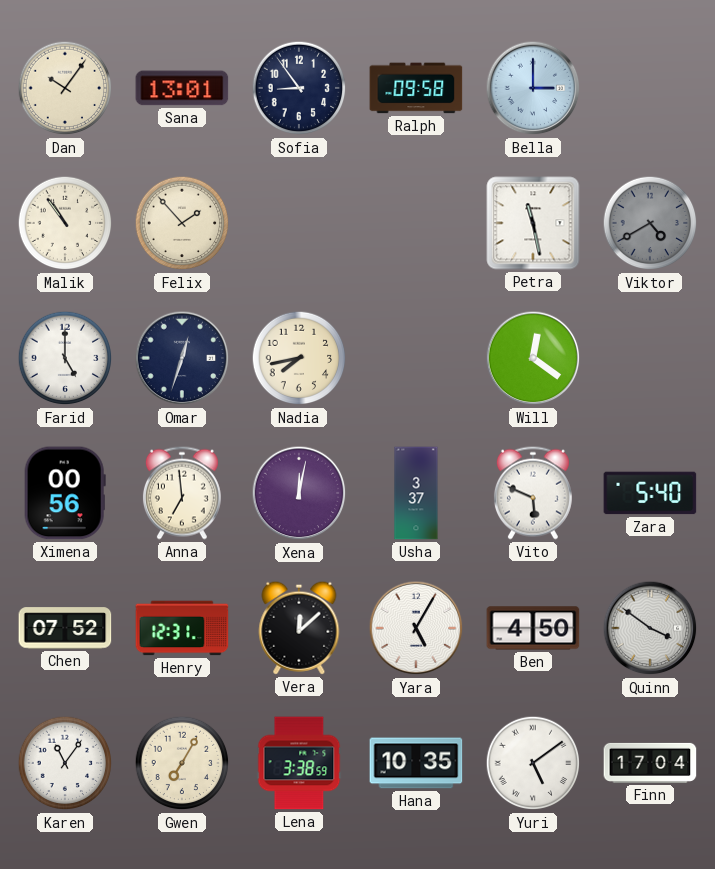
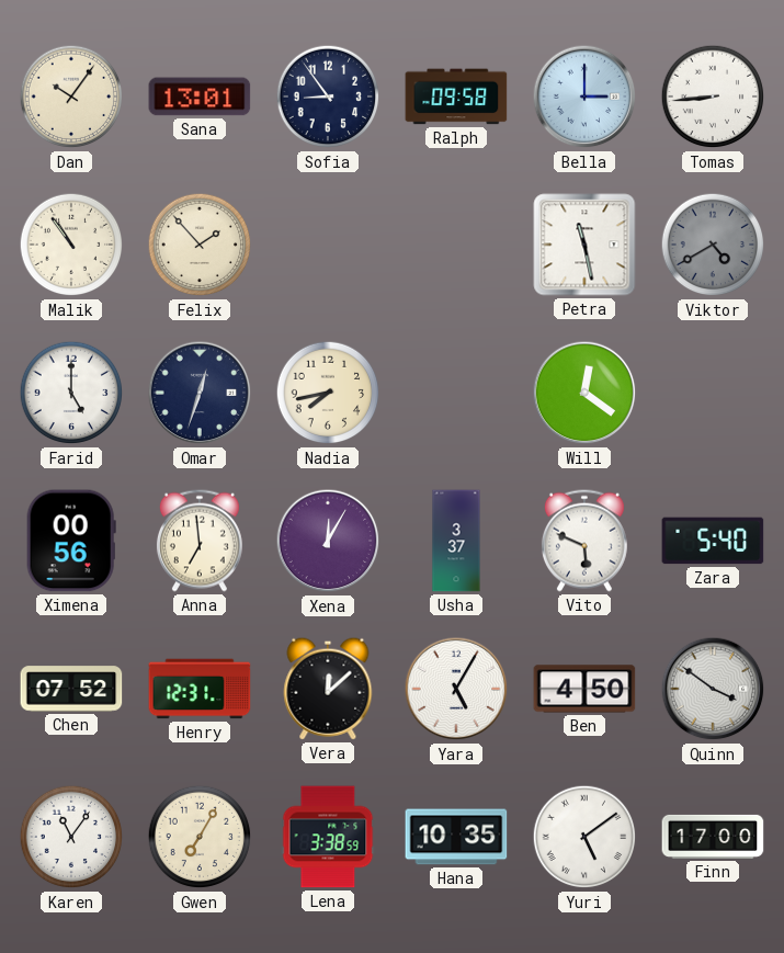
Tomas: none -> 8:44
Xena: 12:02 -> 12:05
Finn: 17:04 -> 17:00
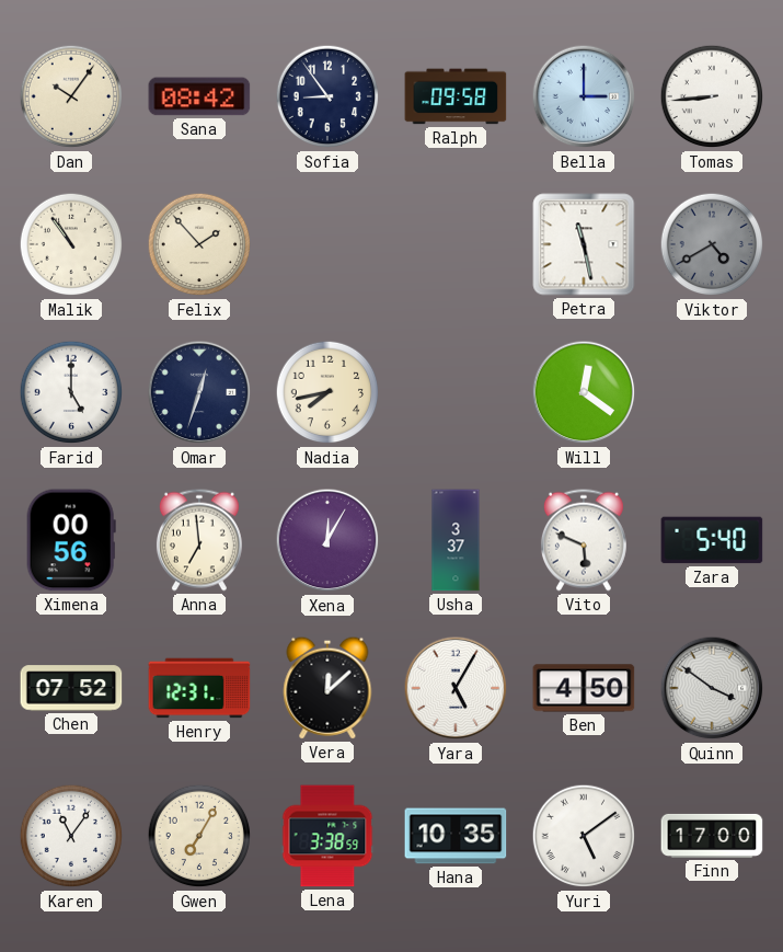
Sana: 13:01 -> 08:42
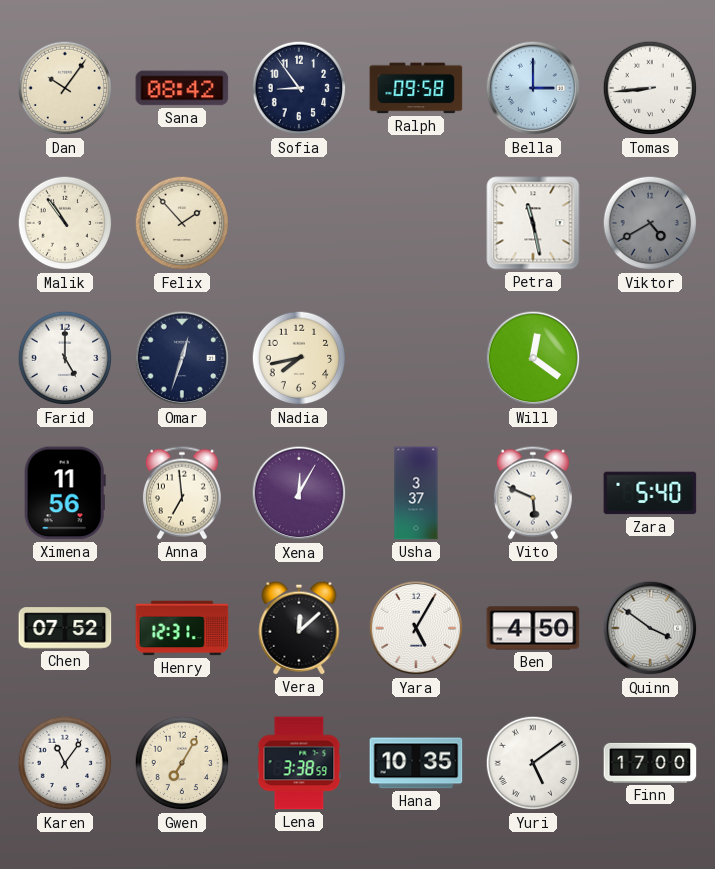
Ximena: 00:56 -> 11:56
